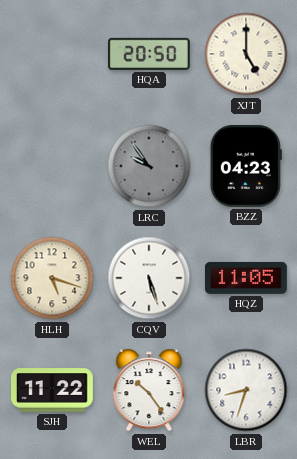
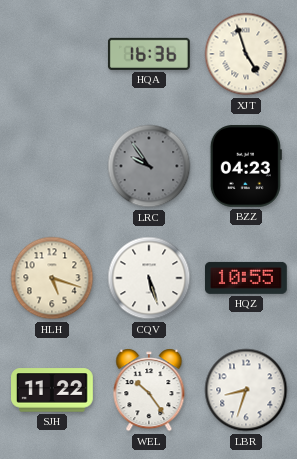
HQA: 20:50 -> 16:36
XJT: 5:00 -> 4:57
HQZ: 11:05 -> 10:55
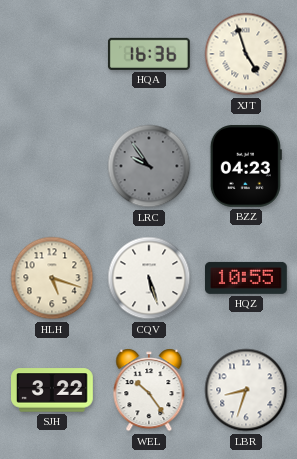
SJH: 11:22 -> 3:22
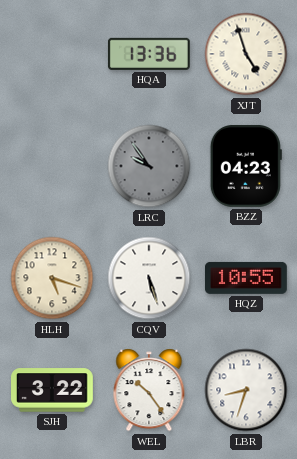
HQA: 16:36 -> 13:36
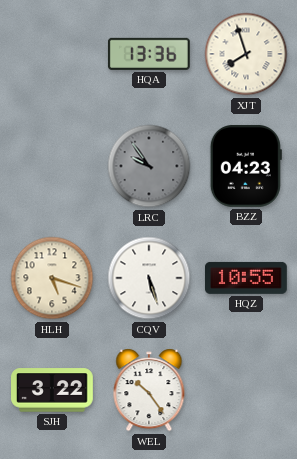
XJT: 4:57 -> 7:57
LBR: 8:33 -> none
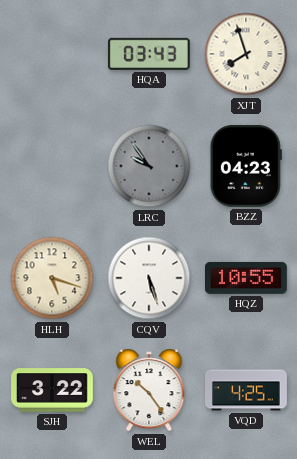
HQA: 13:36 -> 03:43
VQD: none -> 4:25
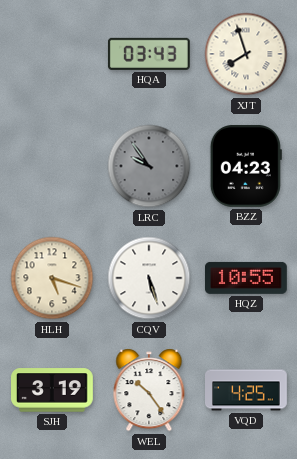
SJH: 3:22 -> 3:19
